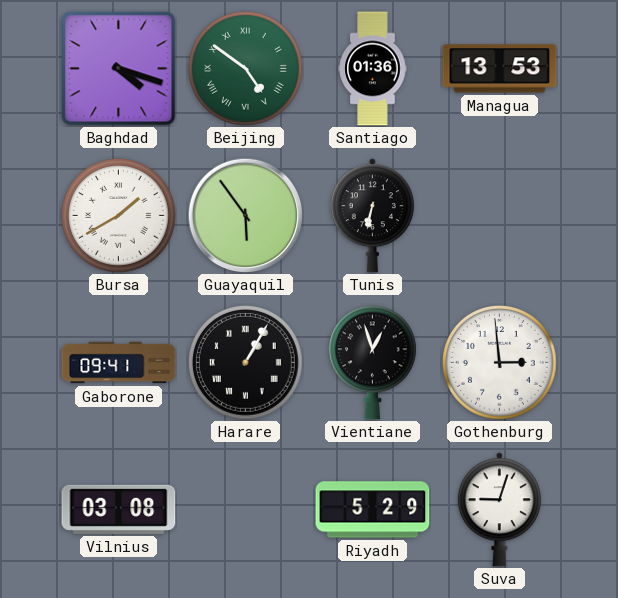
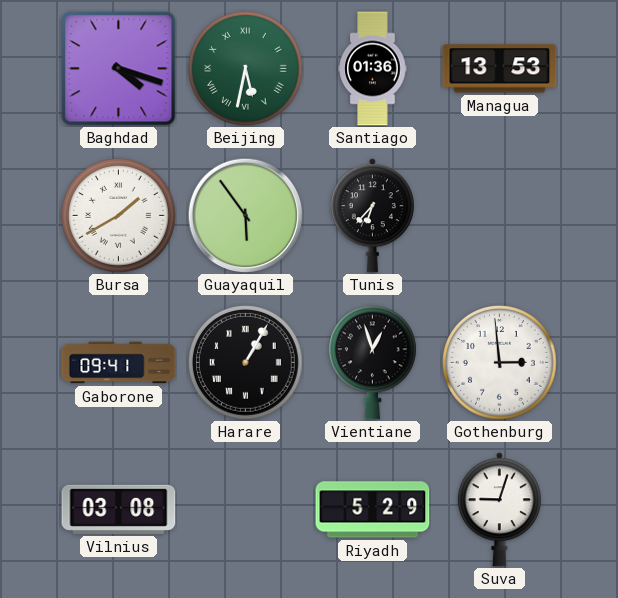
Beijing: 4:51 -> 5:32
Tunis: 6:32 -> 6:37
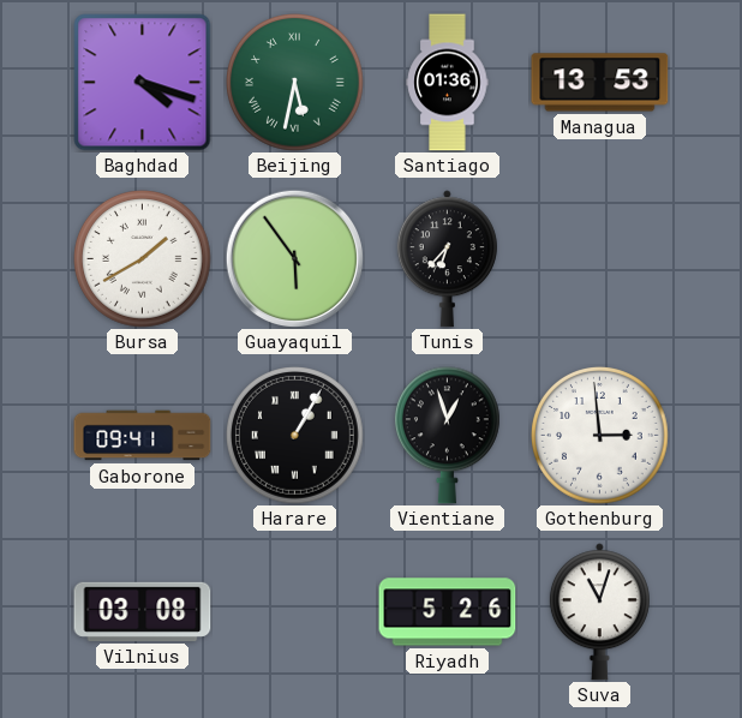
Riyadh: 5:29 -> 5:26
Suva: 9:03 -> 11:03
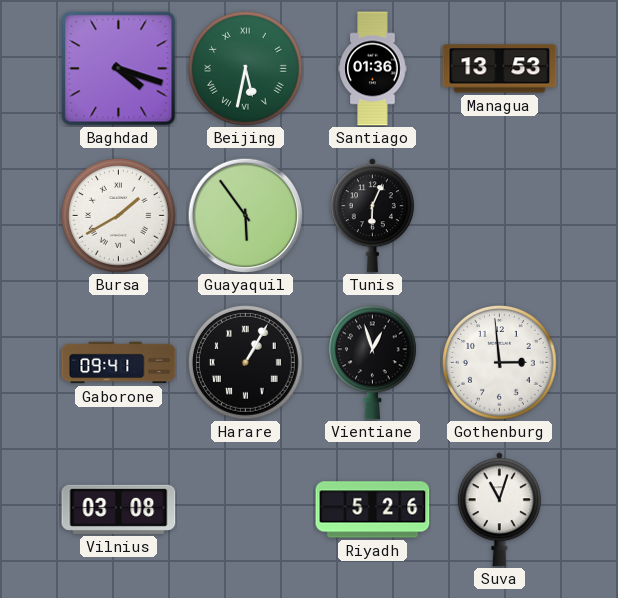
Tunis: 6:37 -> 6:04
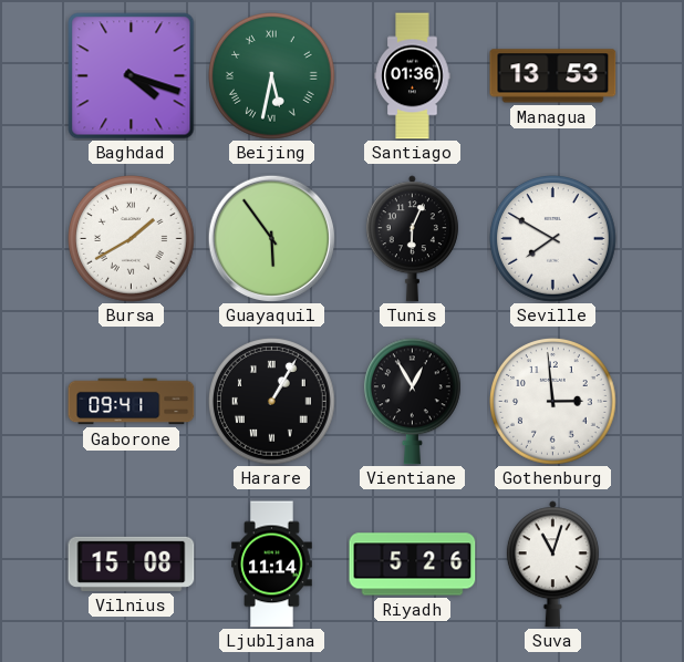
Seville: none -> 7:50
Vientiane: 12:57 -> 12:55
Vilnius: 03:08 -> 15:08
Ljubljana: none -> 11:14
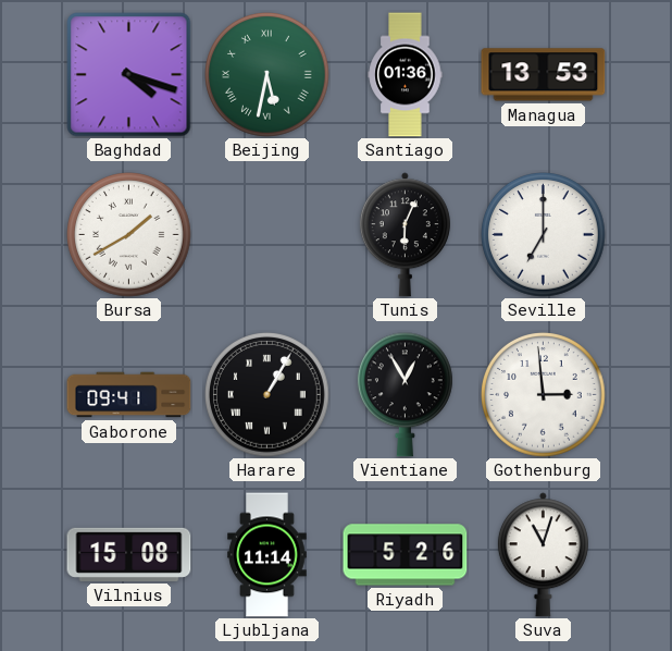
Guayaquil: 5:54 -> none
Seville: 7:50 -> 7:00
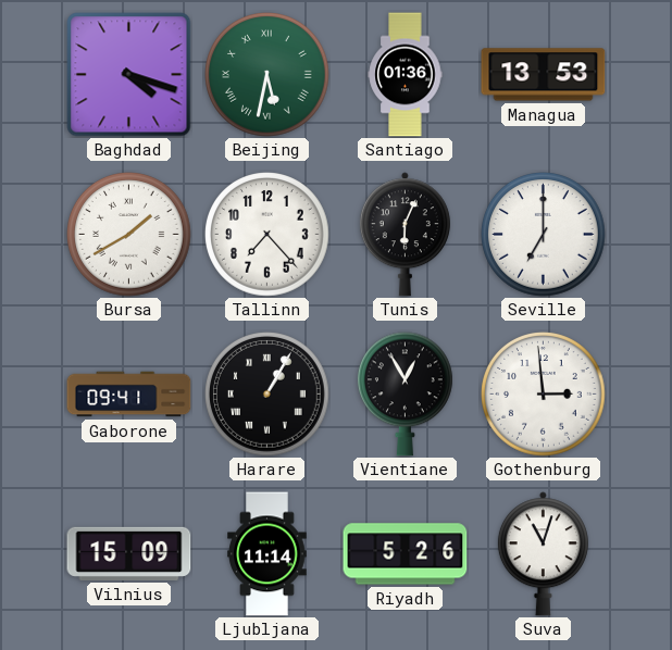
Tallinn: none -> 7:23
Vilnius: 15:08 -> 15:09
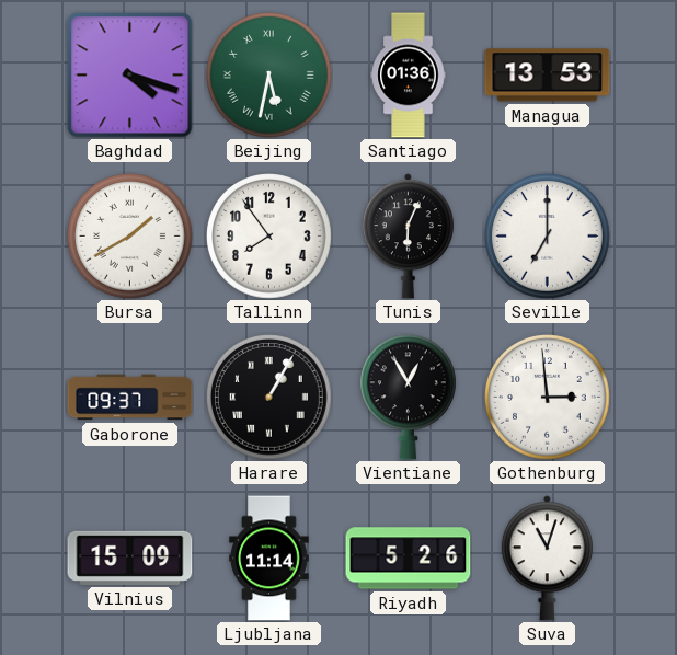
Tallinn: 7:23 -> 7:54
Gaborone: 09:41 -> 09:37
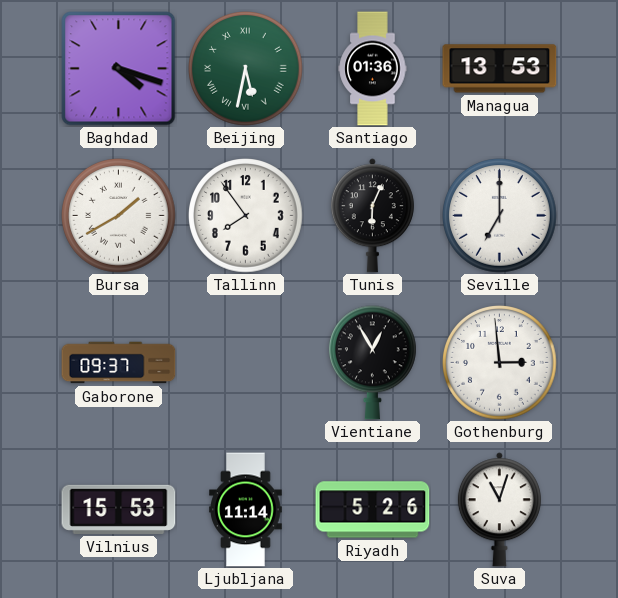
Harare: 1:05 -> none
Vilnius: 15:09 -> 15:53
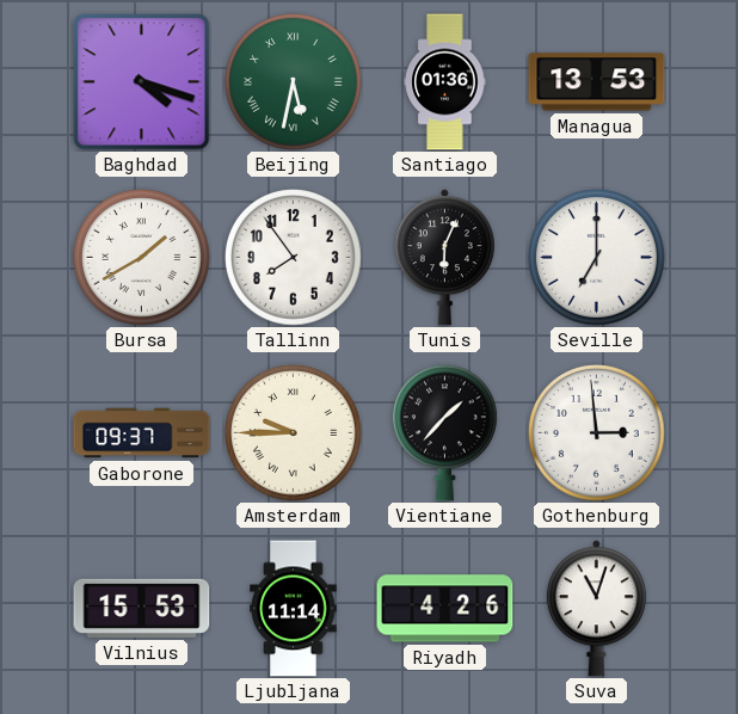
Amsterdam: none -> 9:45
Vientiane: 12:55 -> 1:37
Riyadh: 5:26 -> 4:26
